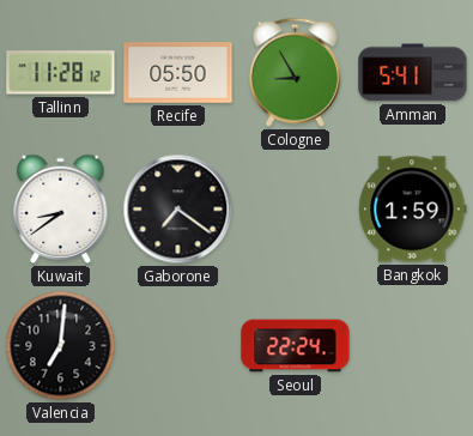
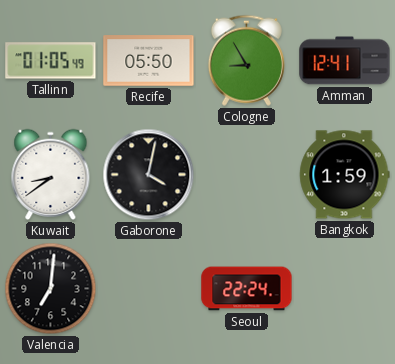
Tallinn: 11:28 -> 01:05
Amman: 5:41 -> 12:41
Gaborone: 7:21 -> 4:02
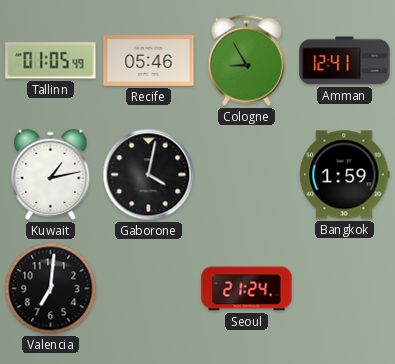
Recife: 05:50 -> 05:46
Kuwait: 8:39 -> 1:13
Seoul: 22:24 -> 21:24
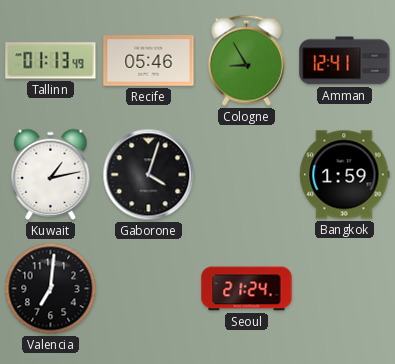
Tallinn: 01:05 -> 01:13
Gaborone: 4:02 -> 4:03
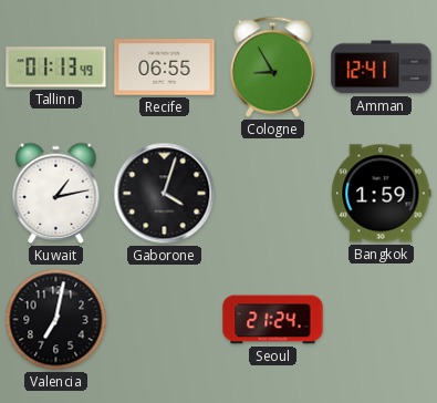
Recife: 05:46 -> 06:55
Valencia: 7:01 -> 7:02
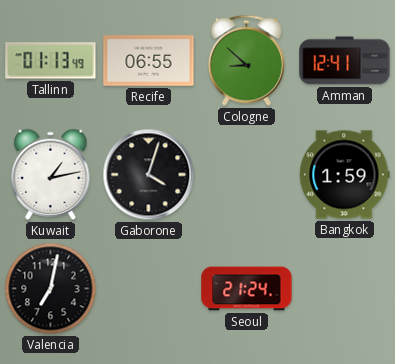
Cologne: 8:55 -> 8:52
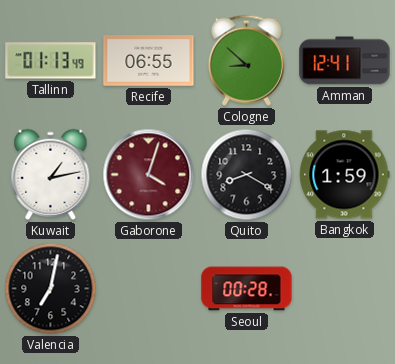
Gaborone dial: black -> burgundy
Quito: none -> 8:20
Seoul: 21:24 -> 00:28
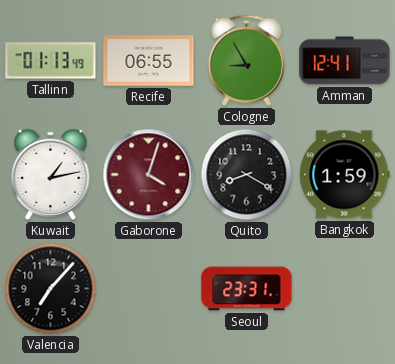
Cologne: 8:52 -> 8:55
Valencia: 7:02 -> 7:07
Seoul: 00:28 -> 23:31
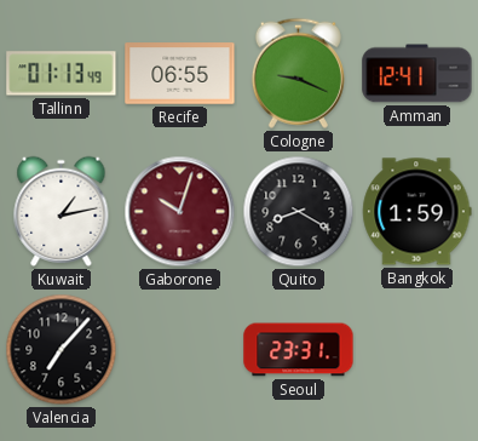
Cologne: 8:55 -> 9:19
Gaborone: 4:03 -> 10:03
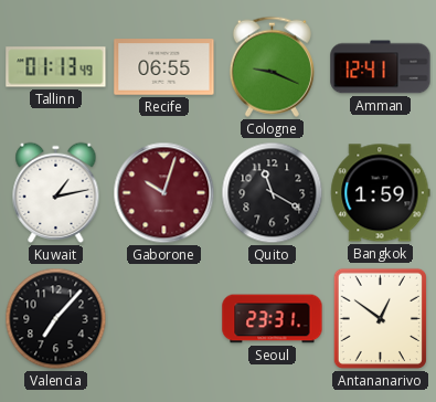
Quito: 8:20 -> 11:20
Antananarivo: none -> 12:51
